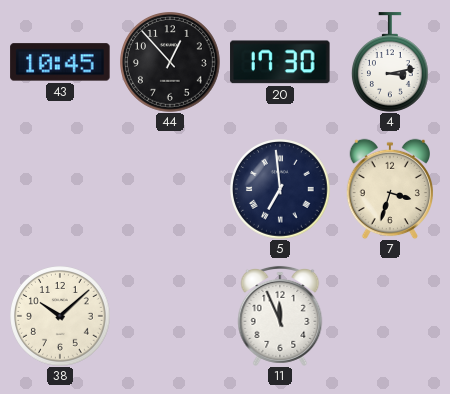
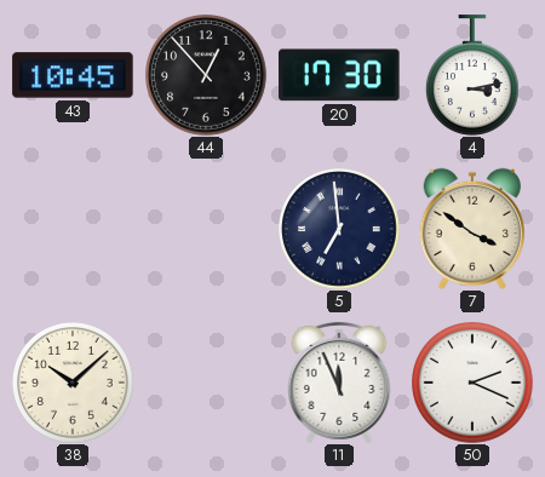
7: 3:33 -> 3:51
50: none -> 2:19
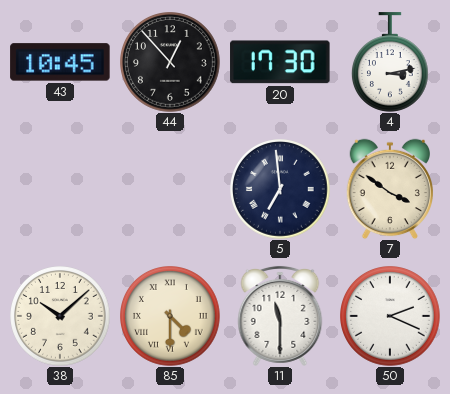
85: none -> 4:30
11: 11:56 -> 11:30
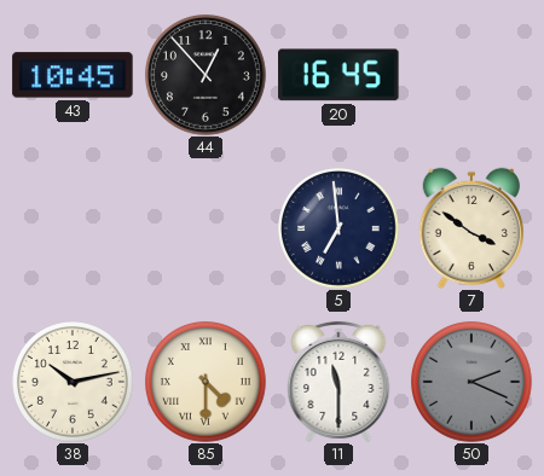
20: 17:30 -> 16:45
4: 3:13 -> none
38: 10:08 -> 10:13
50 dial: white -> grey
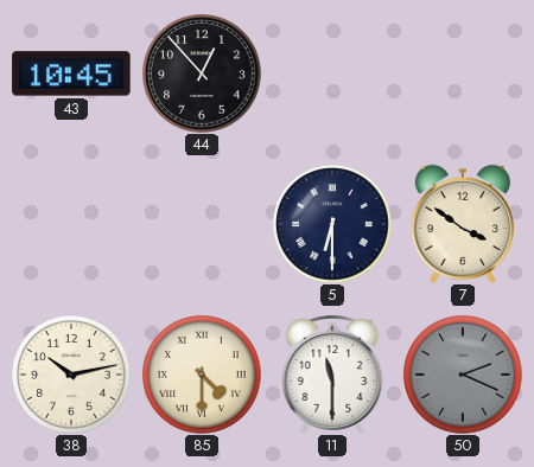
20: 16:45 -> none
5: 6:59 -> 6:30
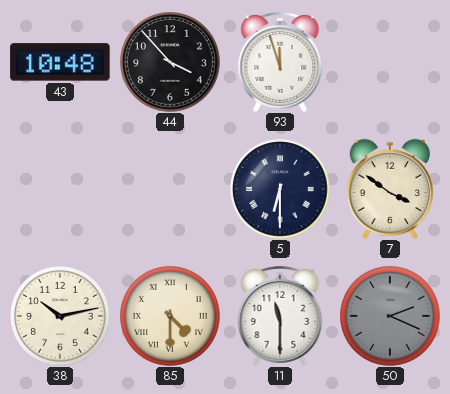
43: 10:45 -> 10:48
44: 12:53 -> 3:53
93: none -> 11:57
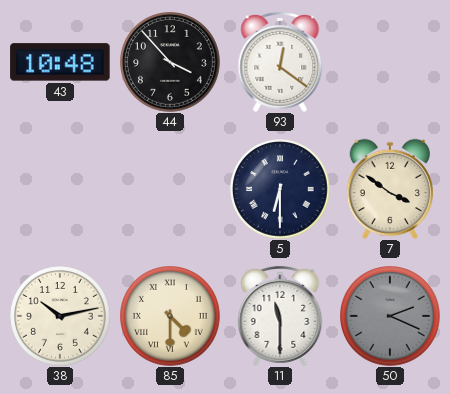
93: 11:57 -> 12:21
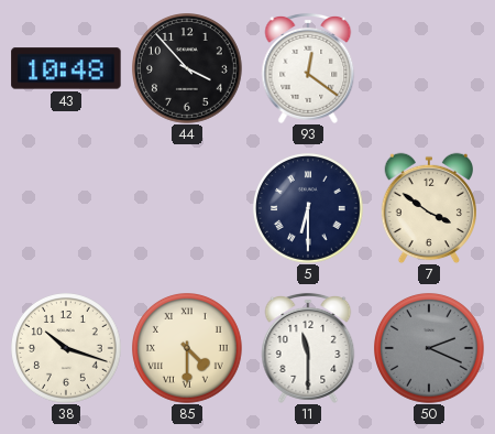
38: 10:13 -> 10:18
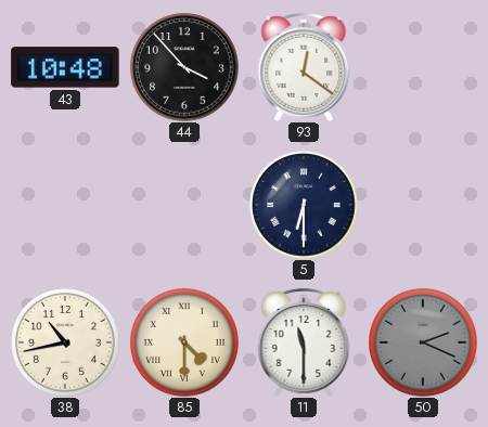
7: 3:51 -> none
38: 10:18 -> 10:43
